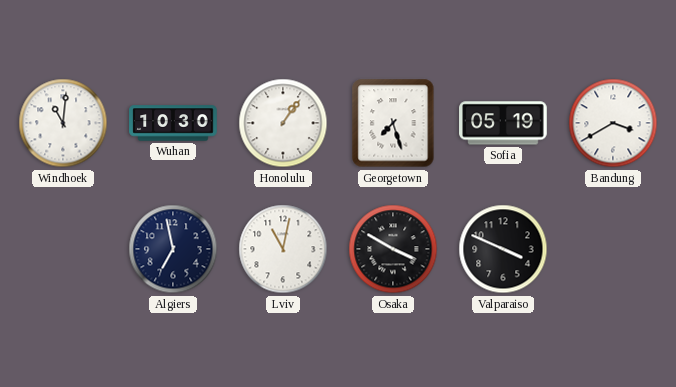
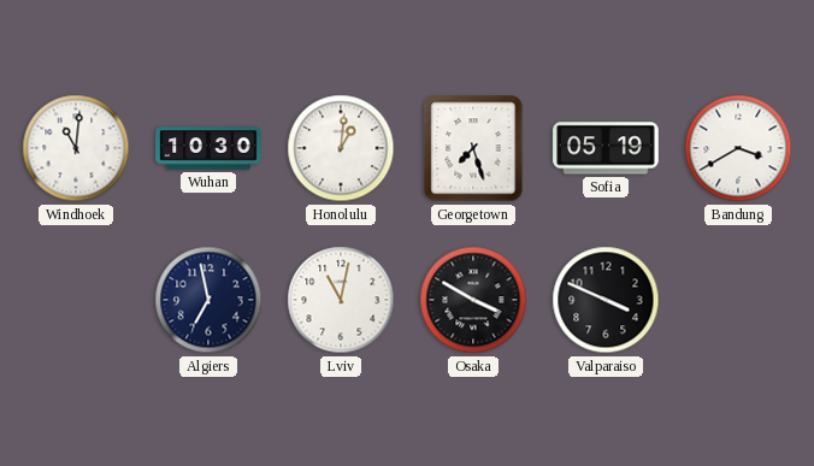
Honolulu: 1:06 -> 1:01
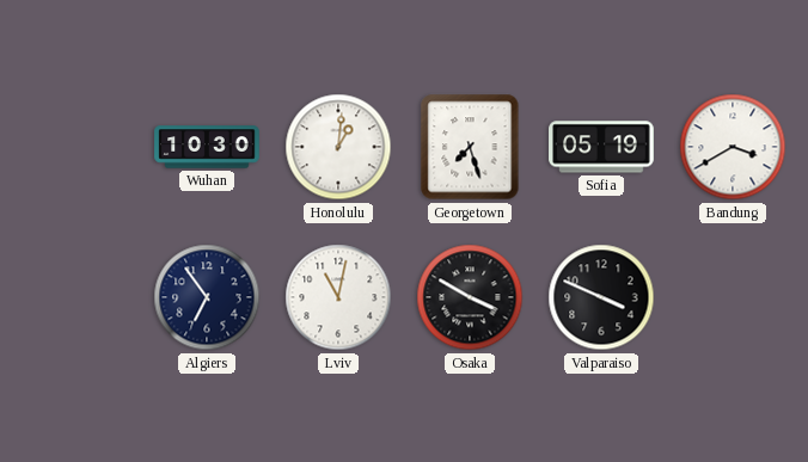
Windhoek: 11:01 -> none
Algiers: 6:58 -> 6:54
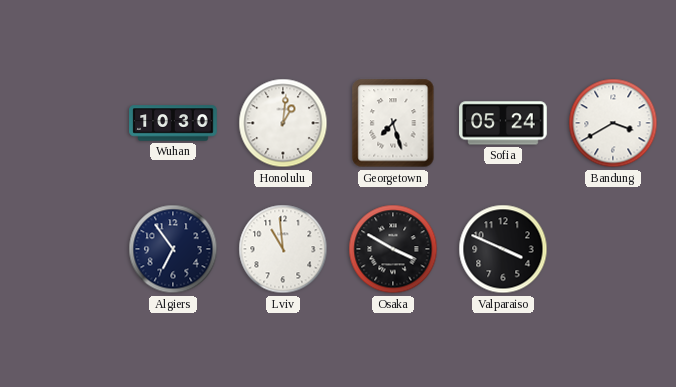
Sofia: 05:19 -> 05:24
Lviv: 11:02 -> 10:59
